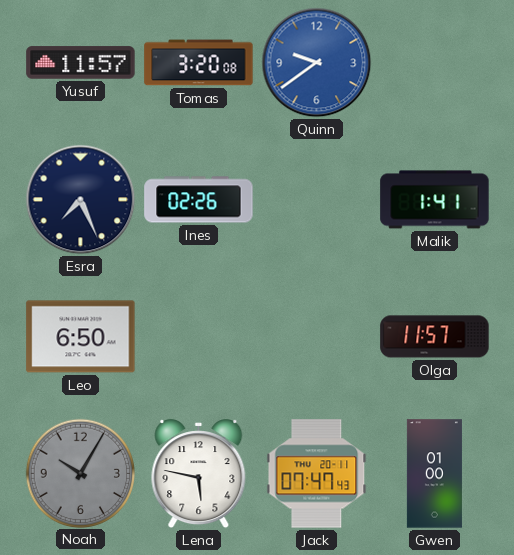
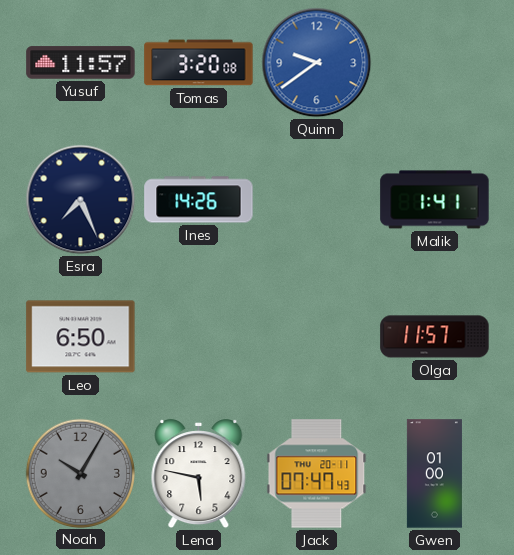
Ines: 02:26 -> 14:26
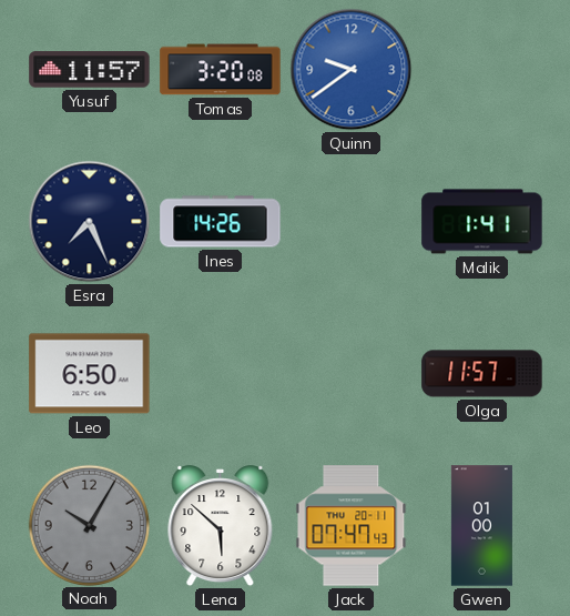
Lena: 5:47 -> 5:52
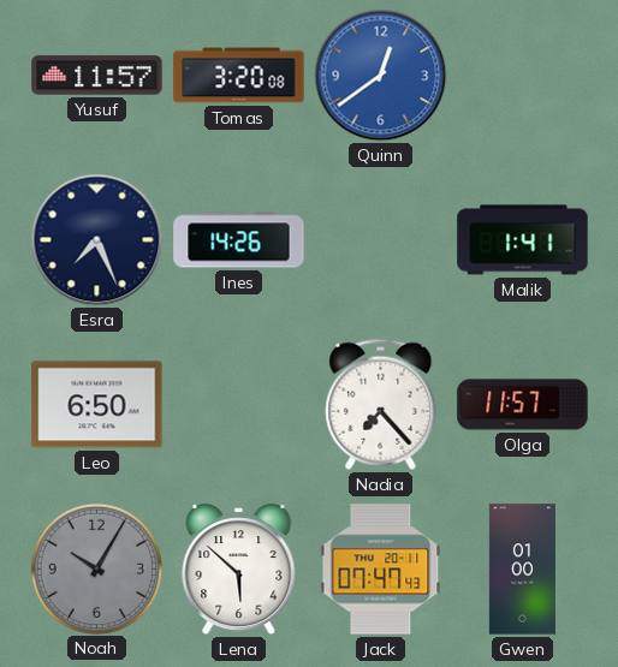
Quinn: 9:39 -> 12:39
Nadia: none -> 7:23
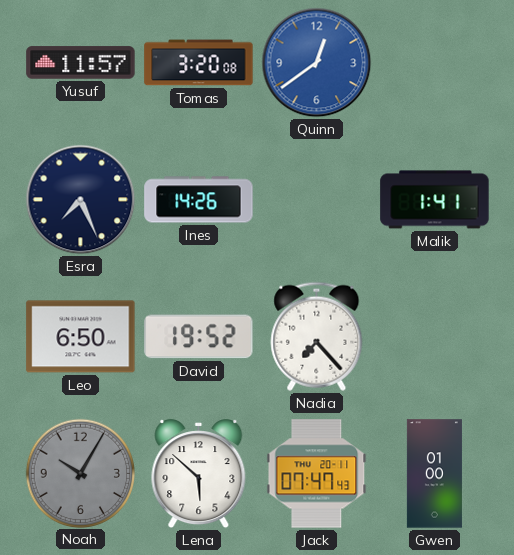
David: none -> 19:52
Olga: 11:57 -> none
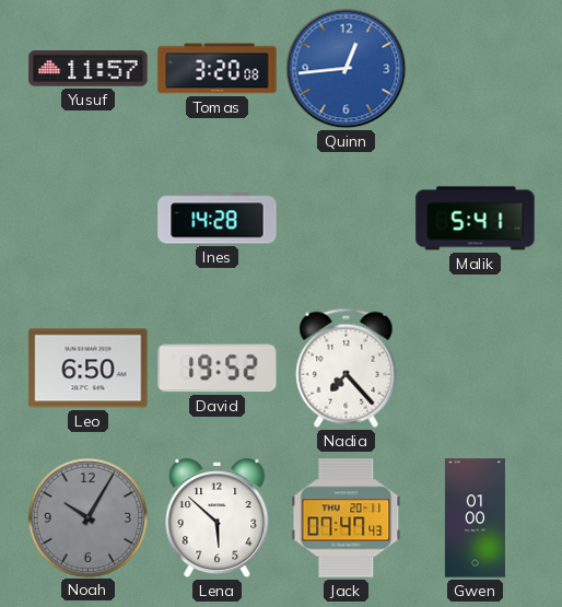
Quinn: 12:39 -> 12:44
Esra: 7:26 -> none
Ines: 14:26 -> 14:28
Malik: 1:41 -> 5:41
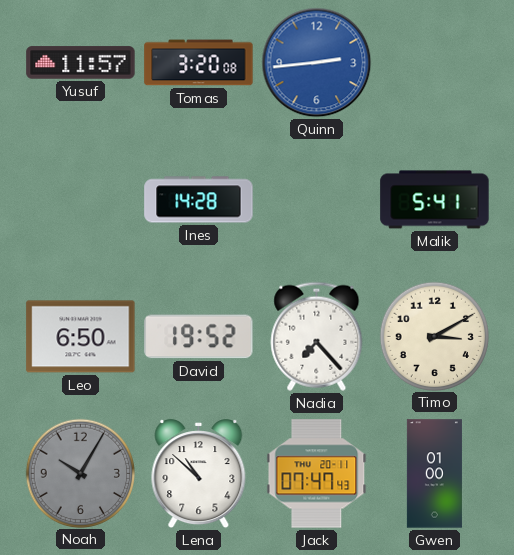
Quinn: 12:44 -> 2:44
Timo: none -> 3:10
Lena: 5:52 -> 10:52
